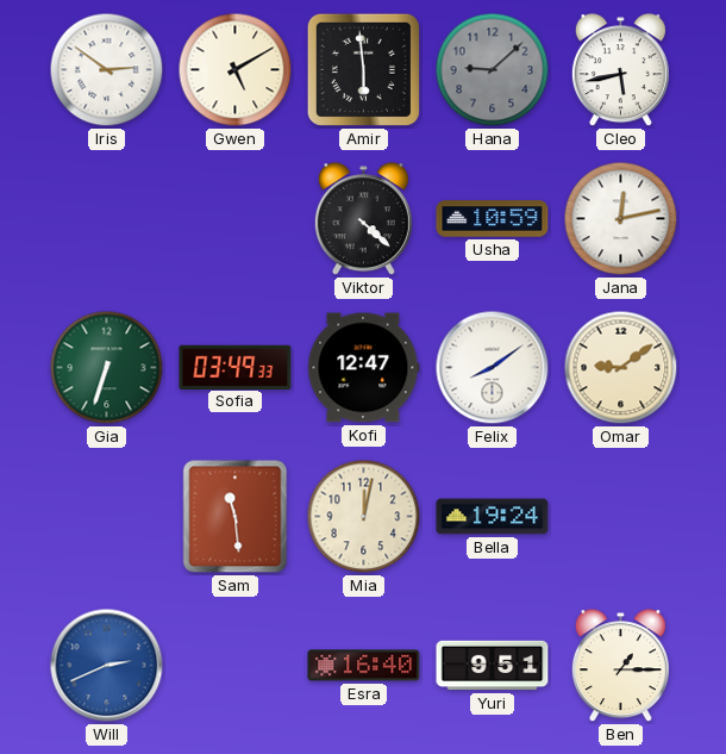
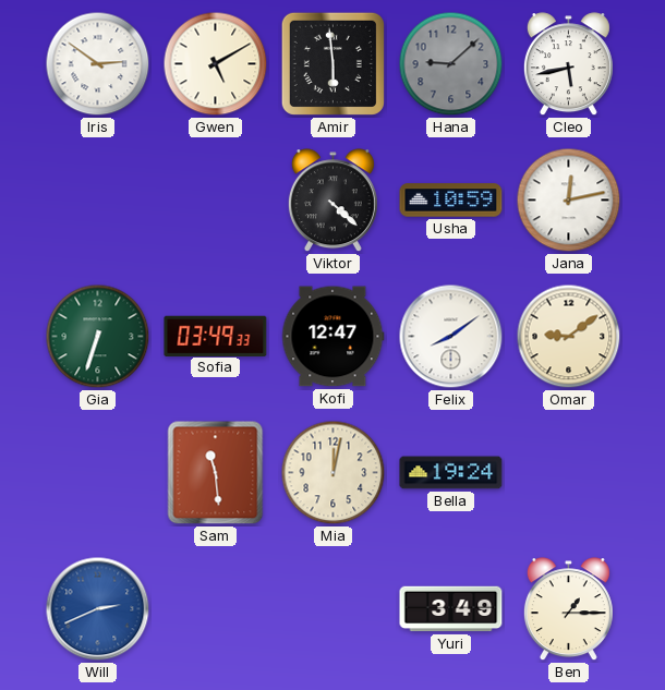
Esra: 16:40 -> none
Yuri: 9:51 -> 3:49
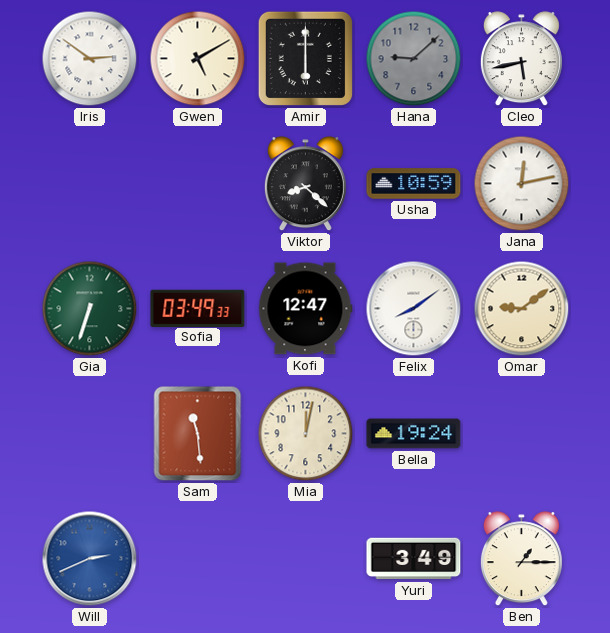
Amir: 5:59 -> 6:00
Viktor: 4:22 -> 8:22
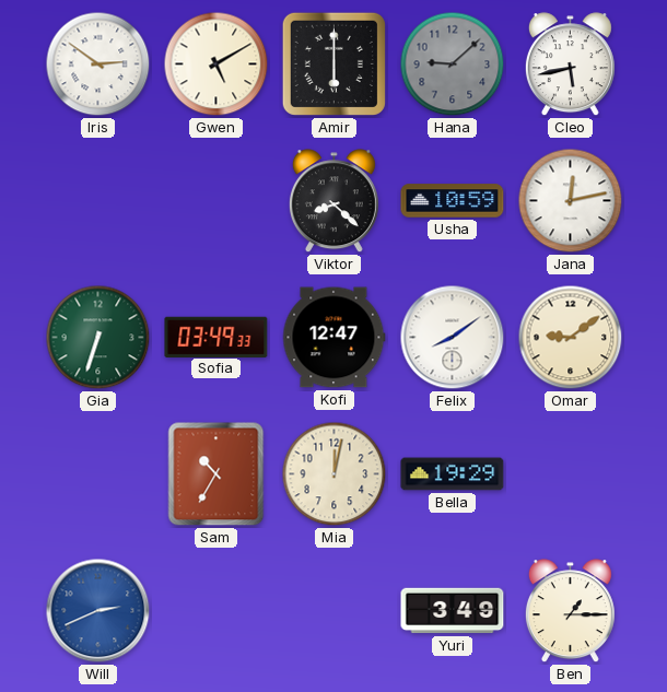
Sam: 11:29 -> 10:35
Bella: 19:24 -> 19:29
